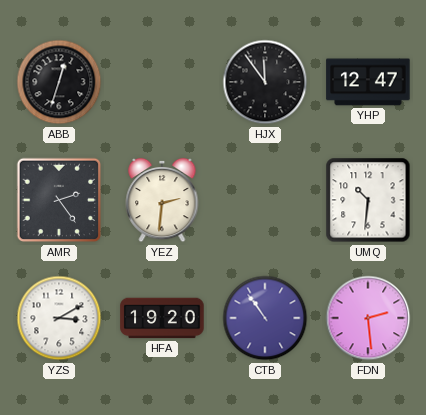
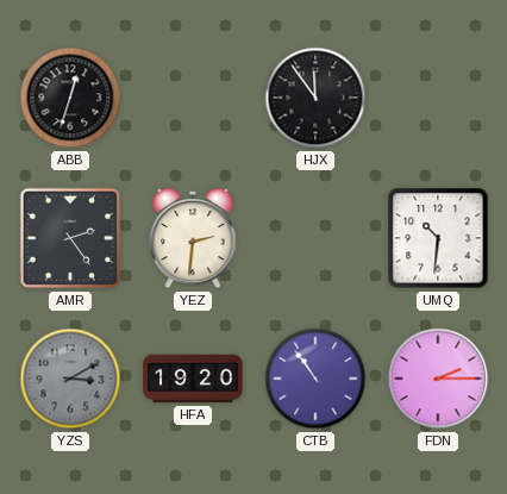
YHP: 12:47 -> none
YZS dial: white -> grey
FDN: 2:29 -> 2:15
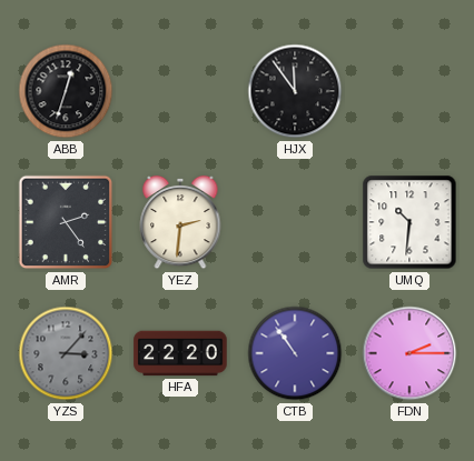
YZS: 3:10 -> 3:07
HFA: 19:20 -> 22:20
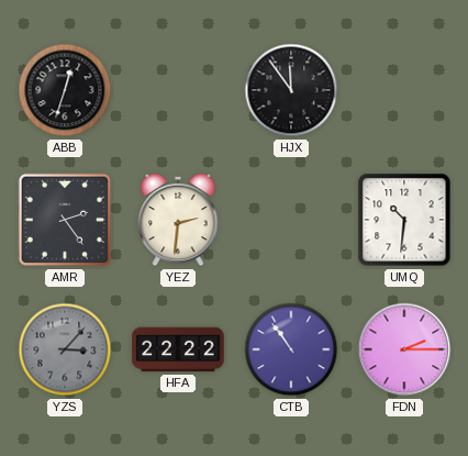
HFA: 22:20 -> 22:22
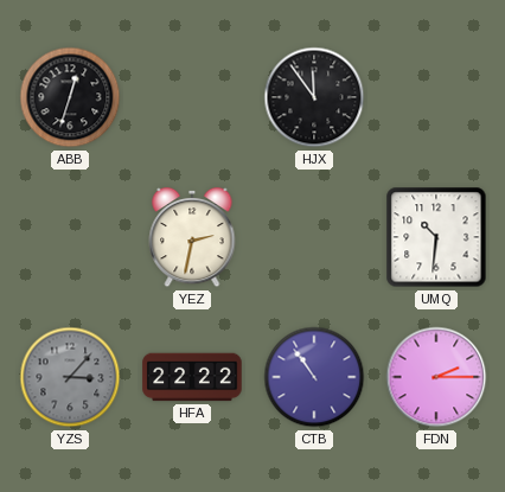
AMR: 2:24 -> none
YEZ: 2:31 -> 2:32
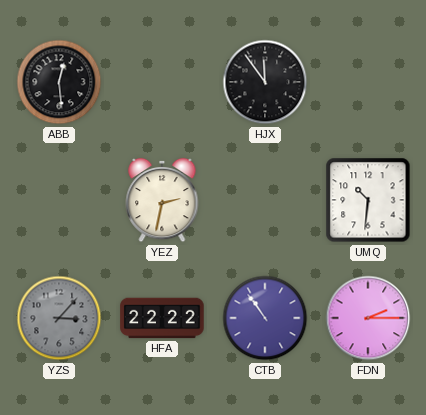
ABB: 12:33 -> 12:29
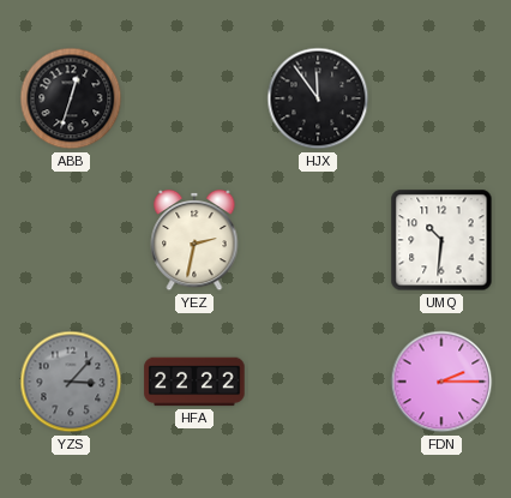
ABB: 12:29 -> 12:33
CTB: 10:54 -> none
